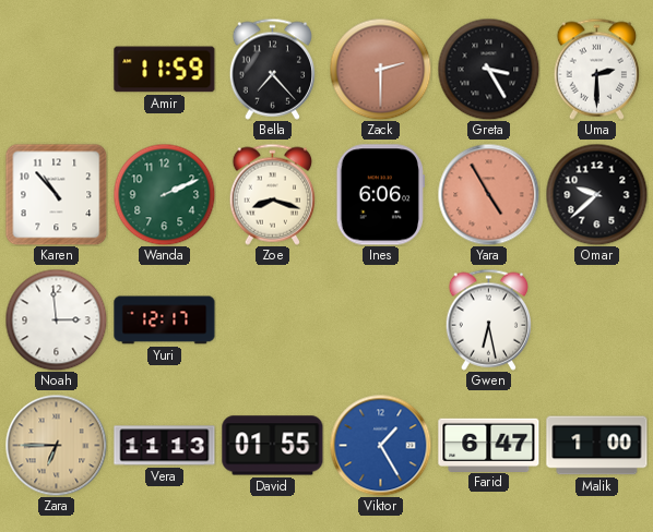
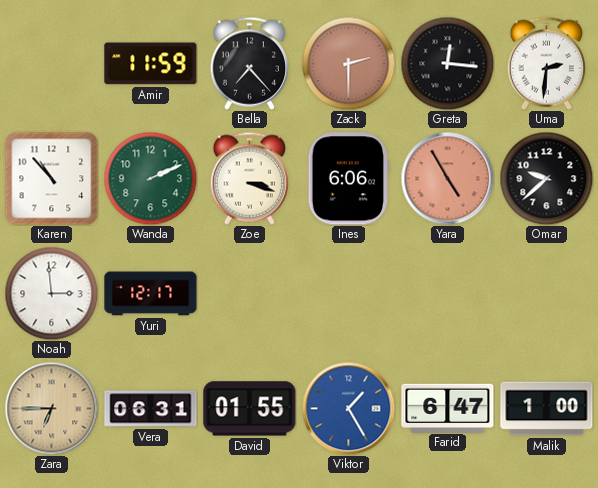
Greta: 3:25 -> 12:16
Uma: 2:30 -> 2:31
Zoe: 8:18 -> 3:18
Gwen: 6:28 -> none
Vera: 11:13 -> 06:31
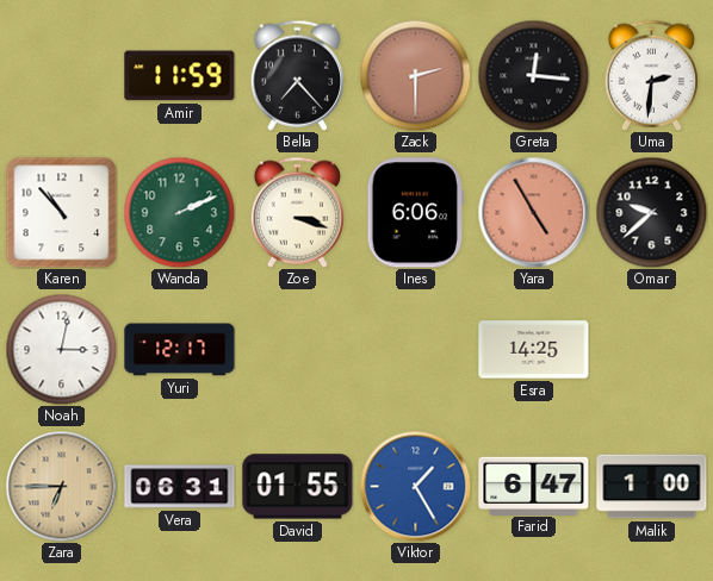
Noah: 2:59 -> 3:02
Esra: none -> 14:25
